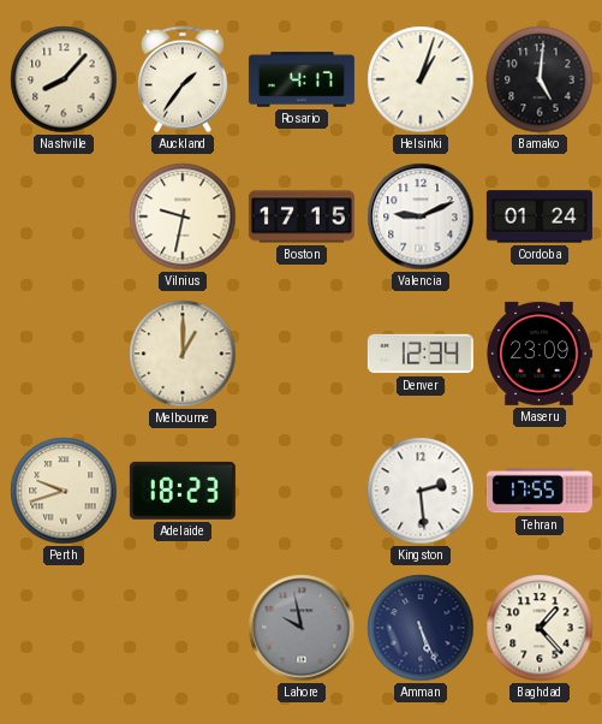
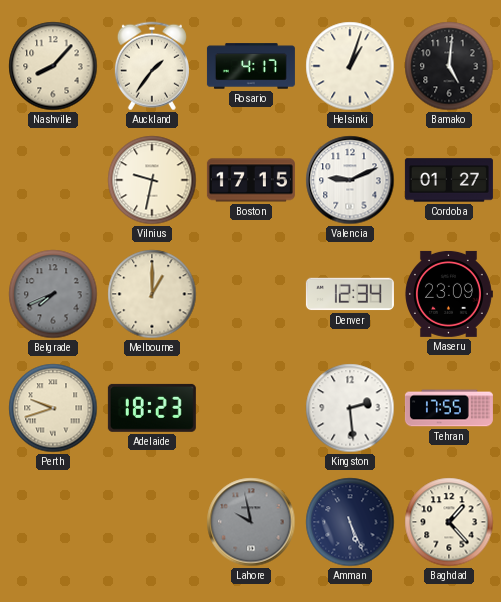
Cordoba: 01:24 -> 01:27
Belgrade: none -> 7:41
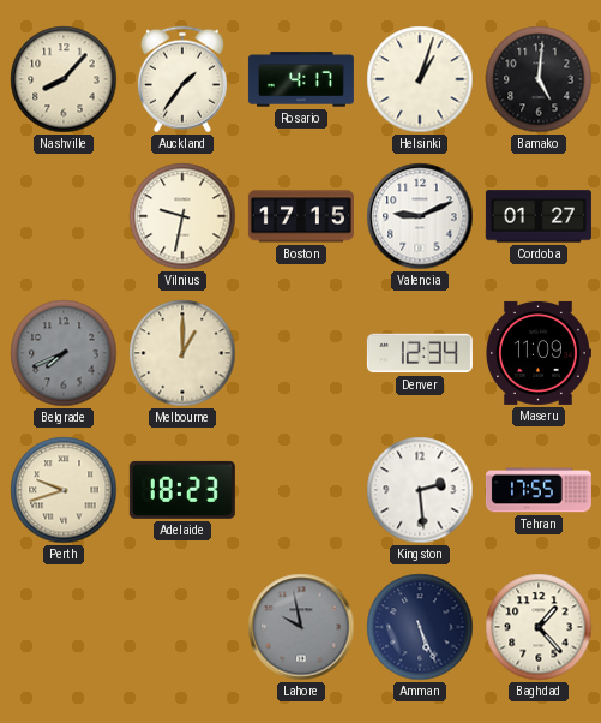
Maseru: 23:09 -> 11:09
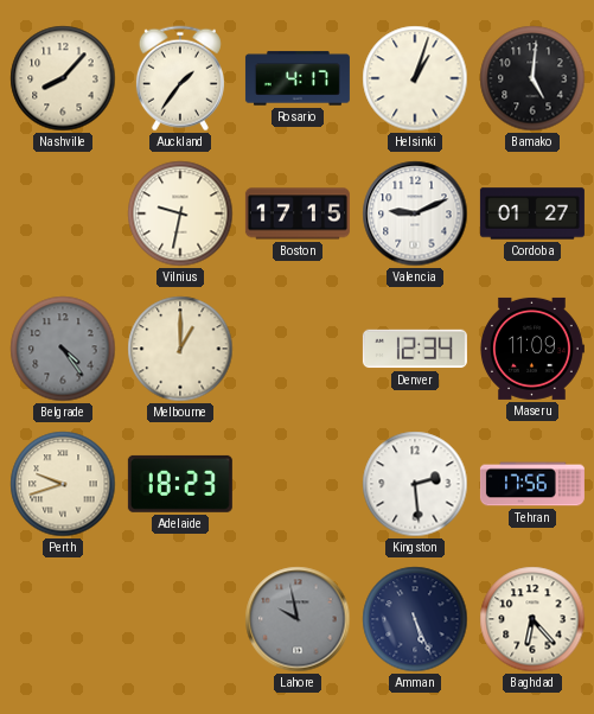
Belgrade: 7:41 -> 4:24
Tehran: 17:55 -> 17:56
Baghdad: 1:23 -> 6:23
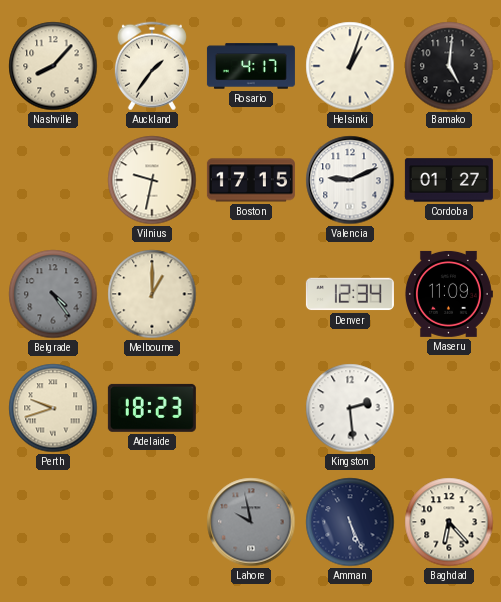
Tehran: 17:56 -> none
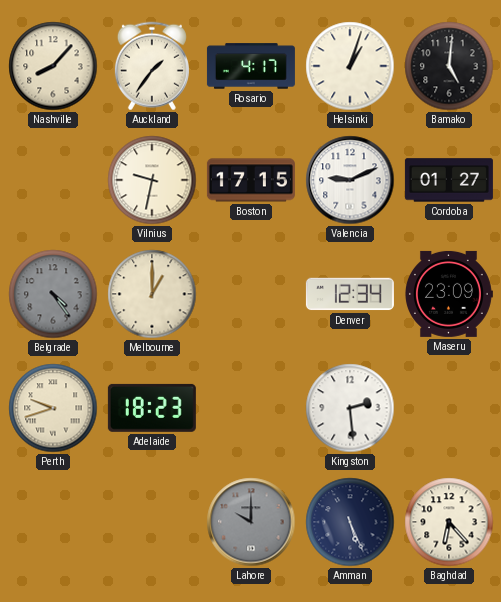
Maseru: 11:09 -> 23:09
Lahore: 9:58 -> 10:00
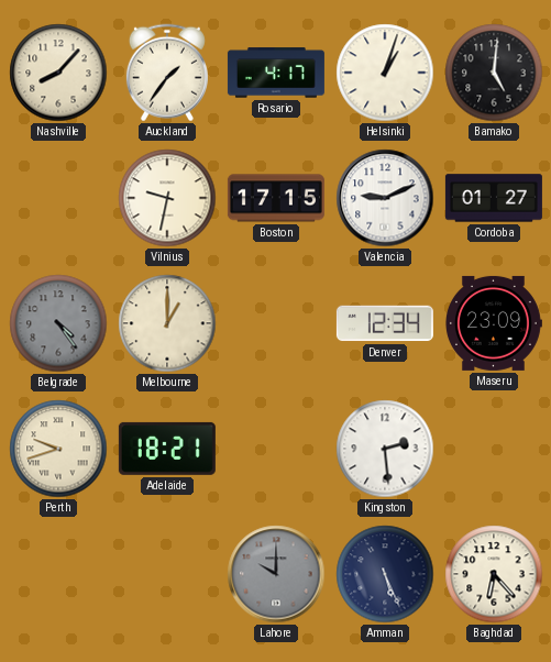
Adelaide: 18:23 -> 18:21
